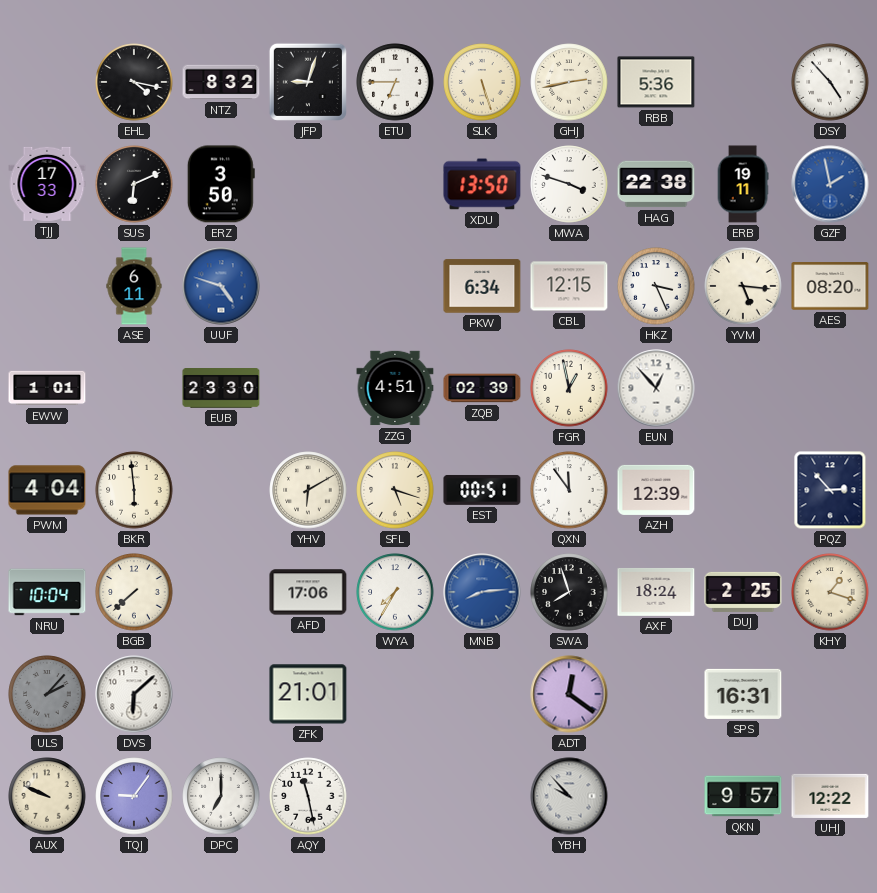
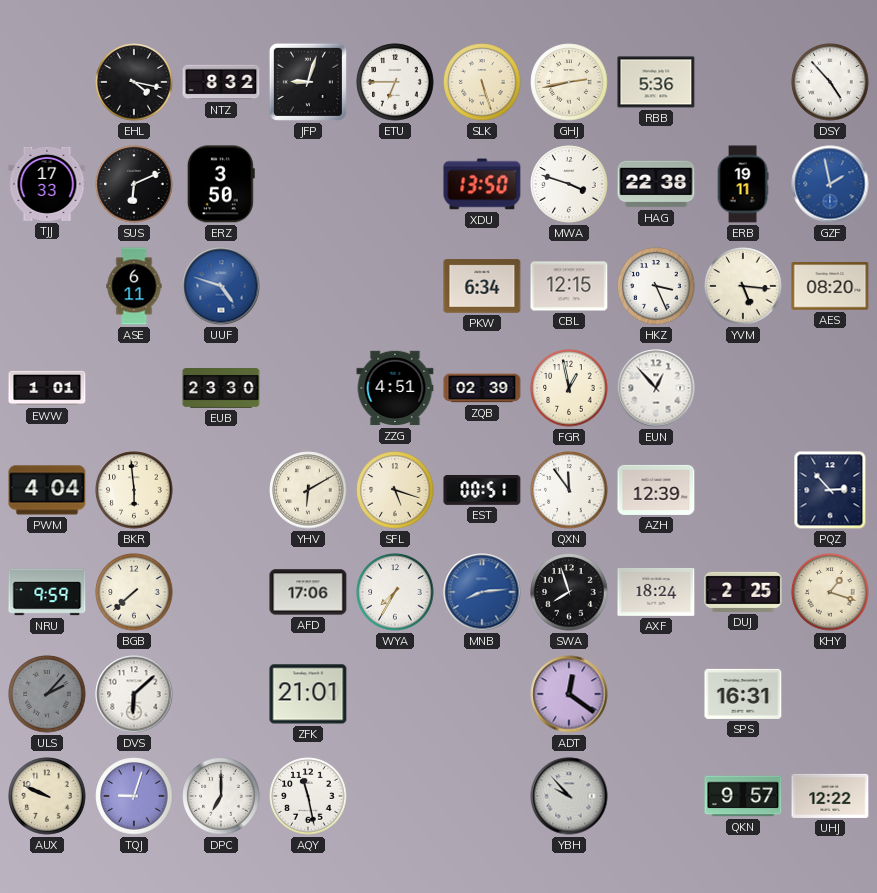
NRU: 10:04 -> 9:59
TQJ: 9:06 -> 9:03
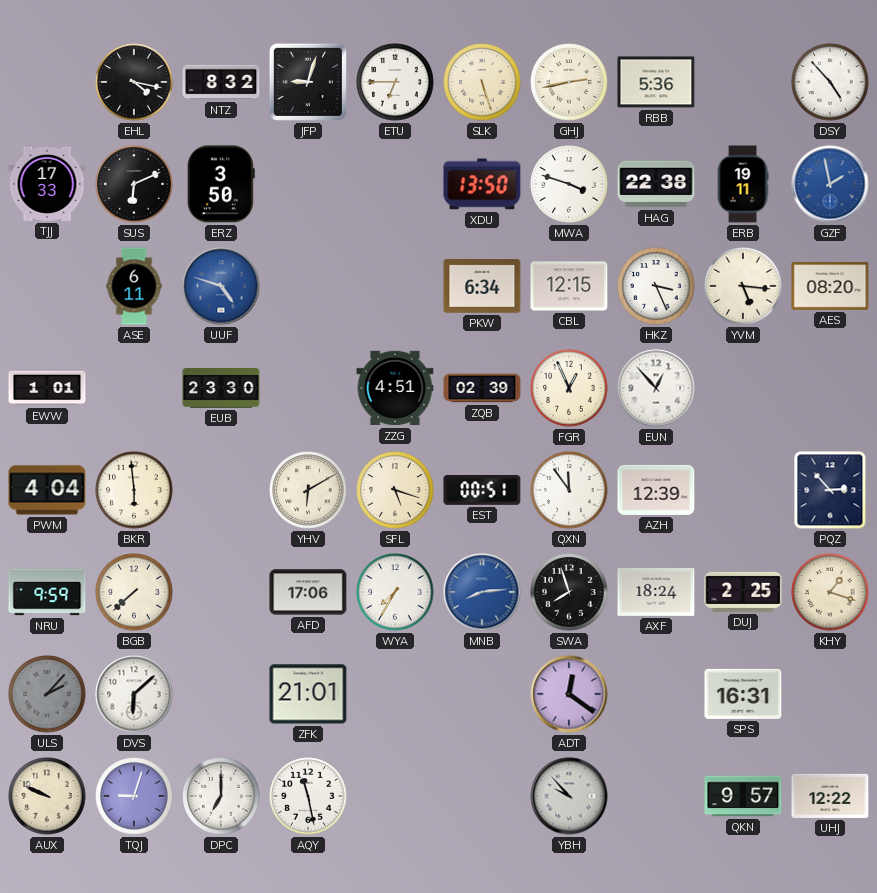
FGR: 12:58 -> 12:56
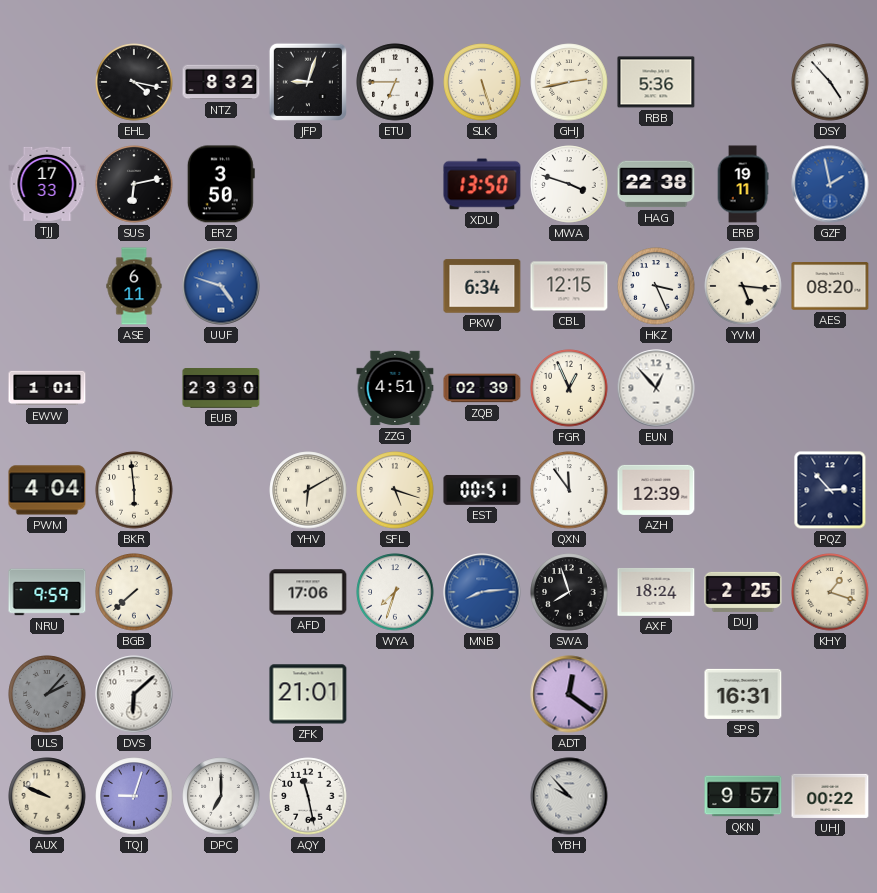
SUS: 6:11 -> 6:13
WYA: 7:35 -> 7:33
UHJ: 12:22 -> 00:22
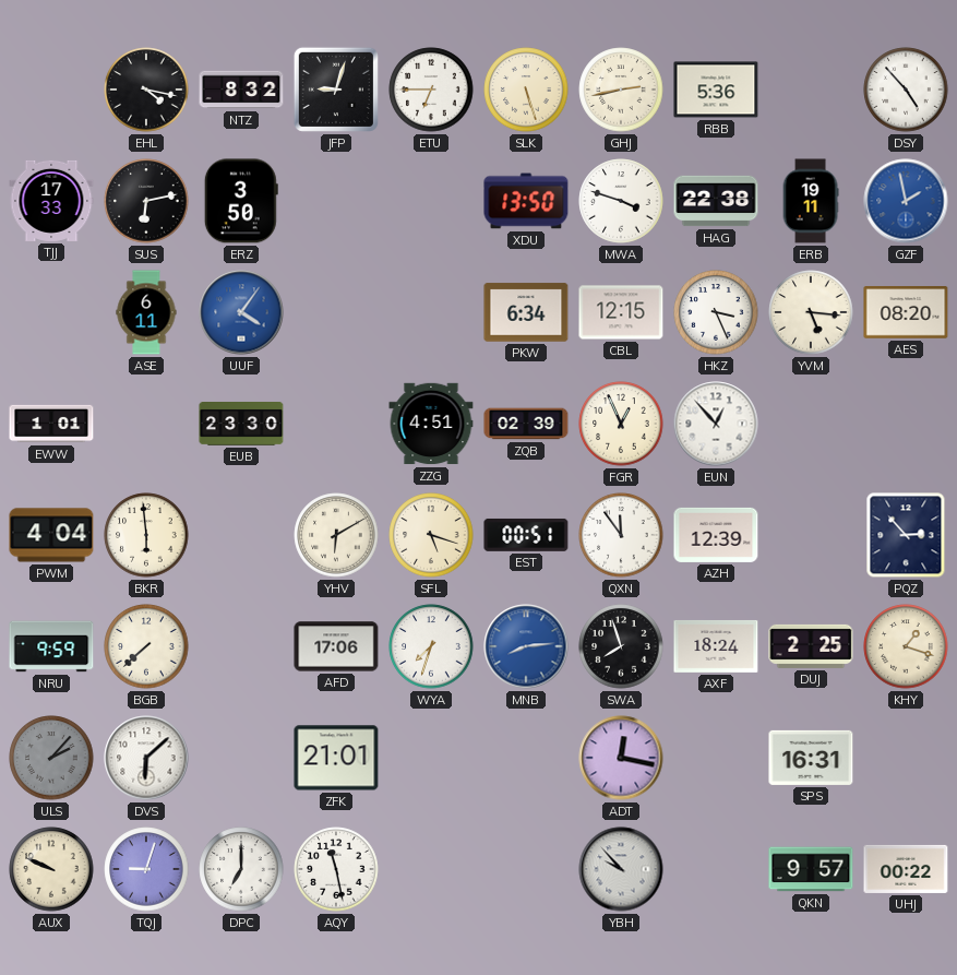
UUF: 4:48 -> 4:06
ADT: 12:21 -> 12:17
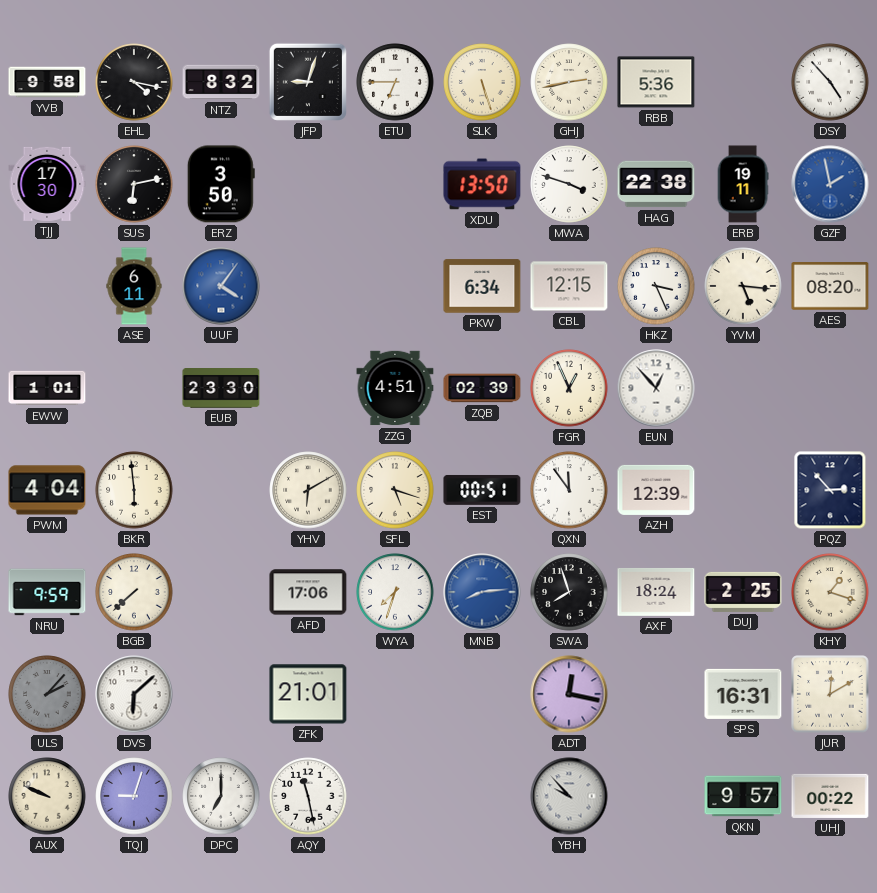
YVB: none -> 9:58
TJJ: 17:33 -> 17:30
JUR: none -> 12:10
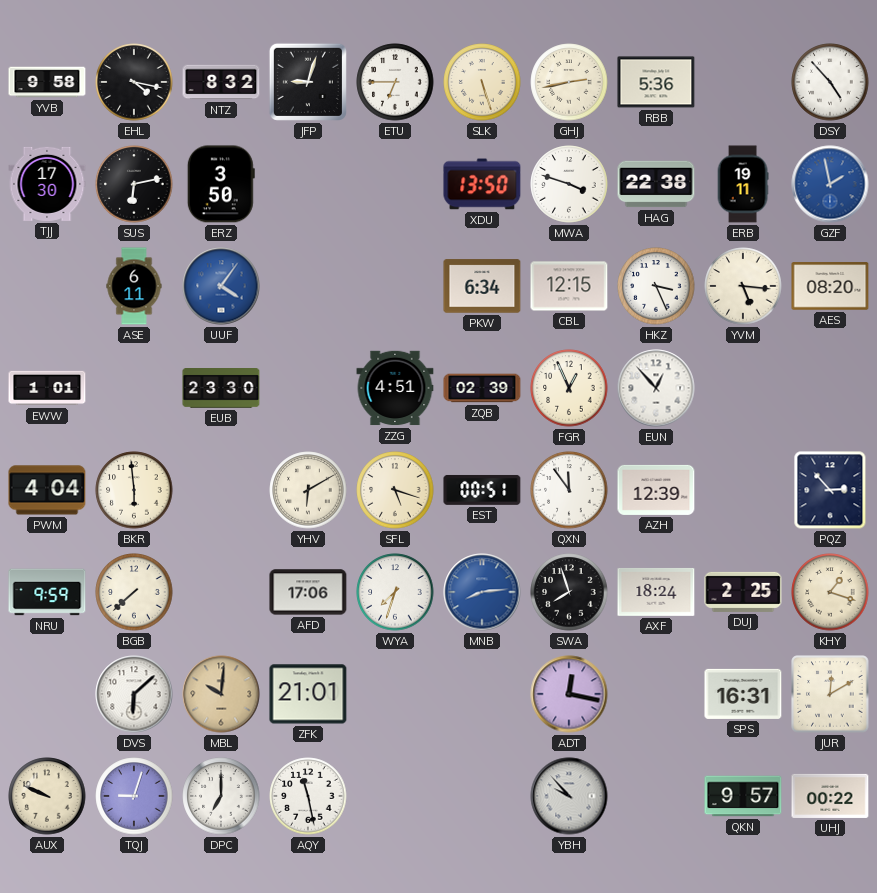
ULS: 2:07 -> none
MBL: none -> 10:01
